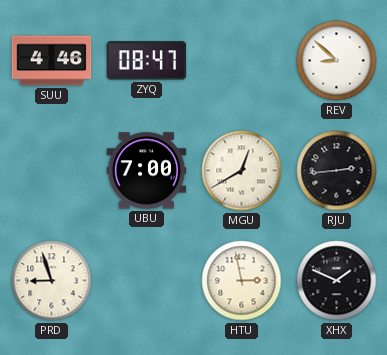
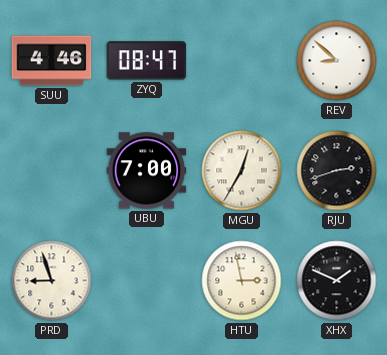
MGU: 12:40 -> 12:35
RJU: 2:44 -> 2:42
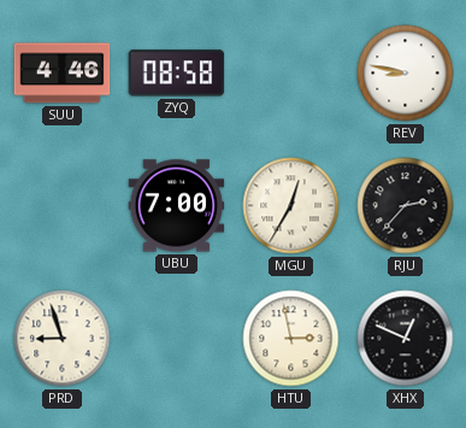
ZYQ: 08:47 -> 08:58
REV: 8:52 -> 8:47
RJU: 2:42 -> 2:37
XHX: 1:49 -> 12:49
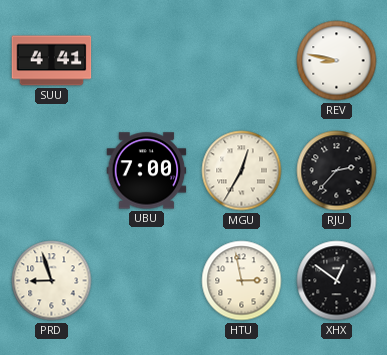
SUU: 4:46 -> 4:41
ZYQ: 08:58 -> none
XHX: 12:49 -> 12:51
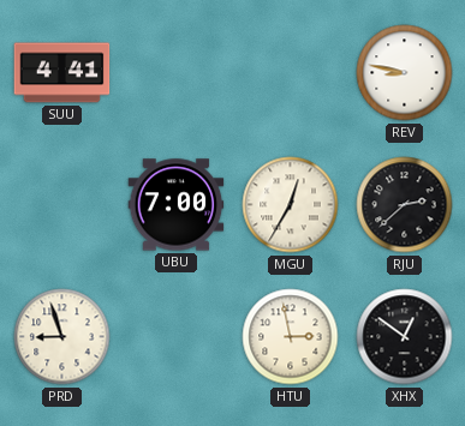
RJU: 2:37 -> 2:38
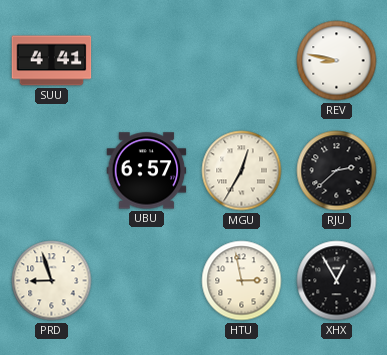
UBU: 7:00 -> 6:57
XHX: 12:51 -> 12:55
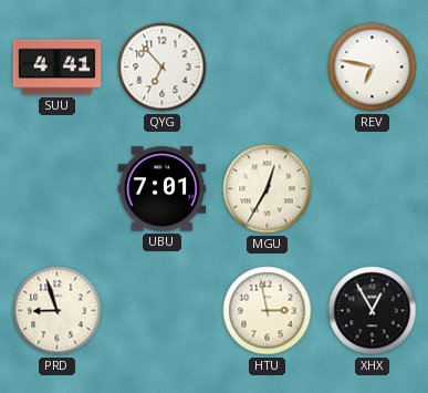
QYG: none -> 6:53
REV: 8:47 -> 6:47
UBU: 6:57 -> 7:01
RJU: 2:38 -> none
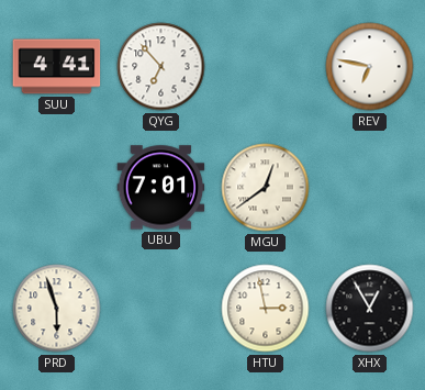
MGU: 12:35 -> 12:39
PRD: 8:57 -> 5:57
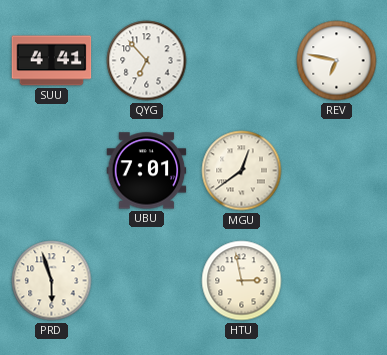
XHX: 12:55 -> none
